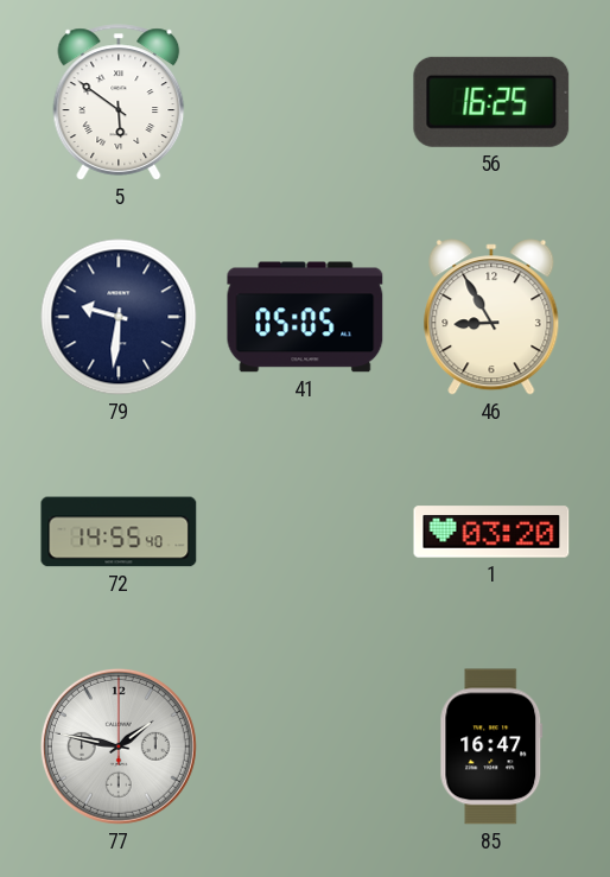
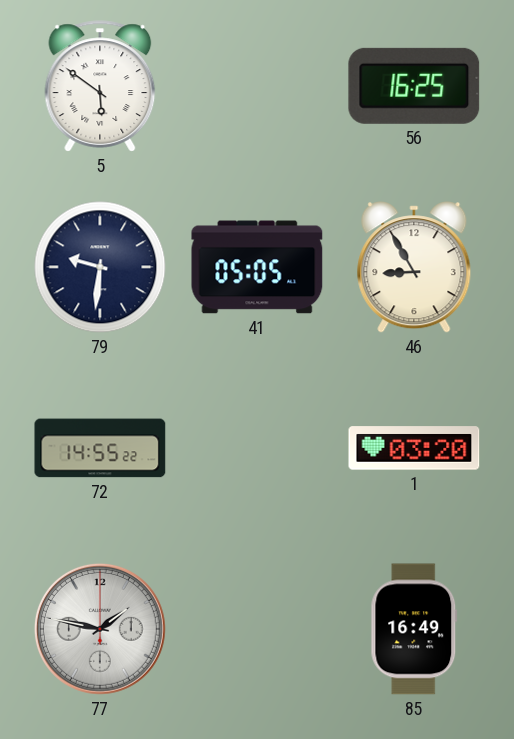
72: 14:55:40 -> 14:55:22
85: 16:47 -> 16:49
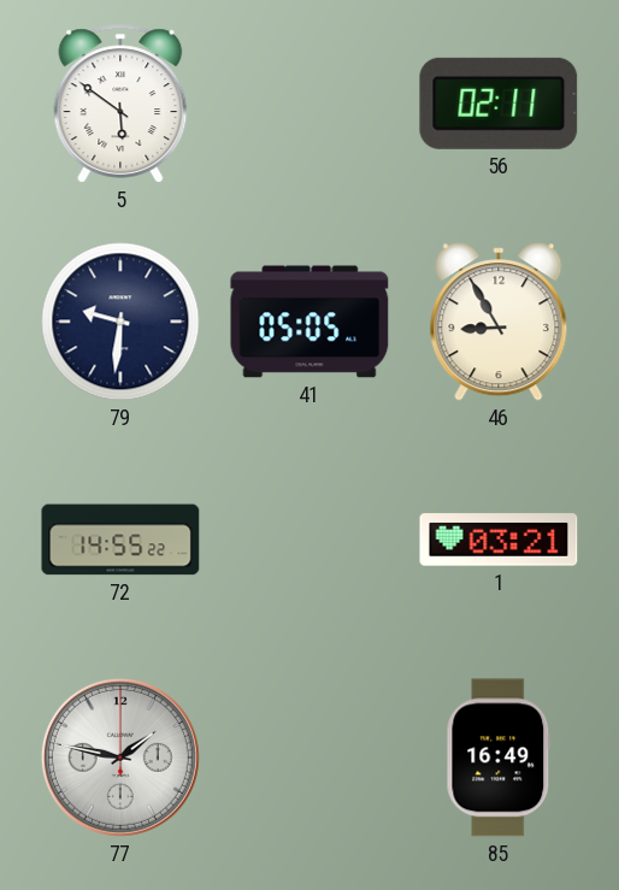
56: 16:25 -> 02:11
1: 03:20 -> 03:21
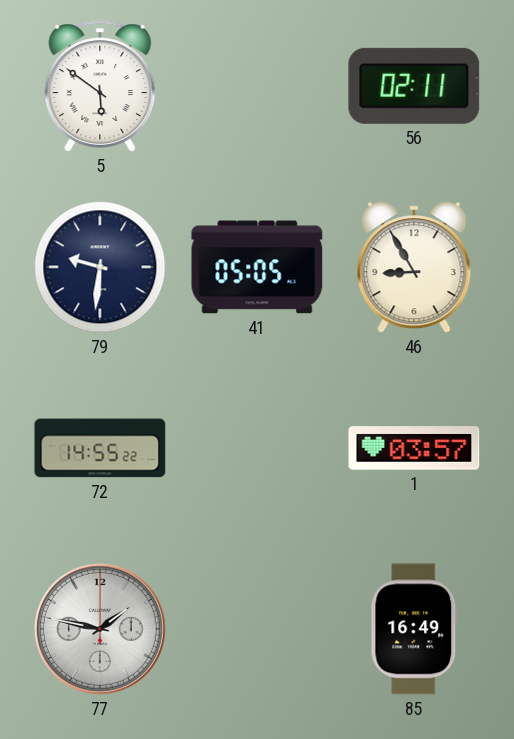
1: 03:21 -> 03:57
